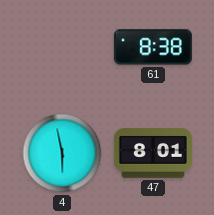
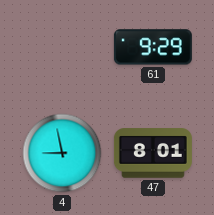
61: 8:38 -> 9:29
4: 5:58 -> 8:58
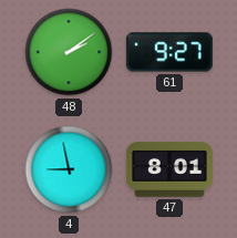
48: none -> 2:09
61: 9:29 -> 9:27
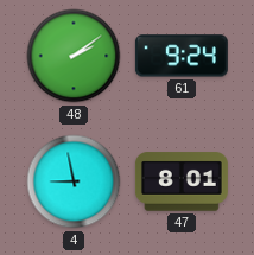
61: 9:27 -> 9:24
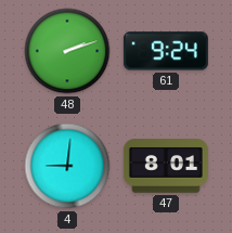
48: 2:09 -> 2:12
4: 8:58 -> 9:01
